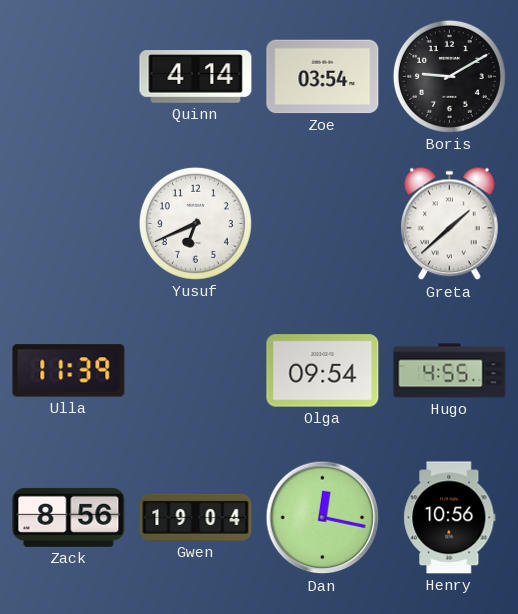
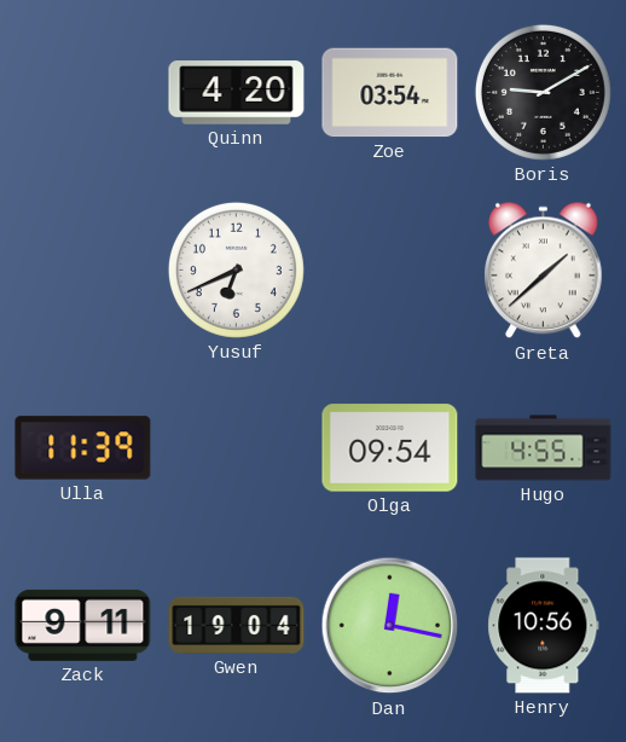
Quinn: 4:14 -> 4:20
Zack: 8:56 -> 9:11
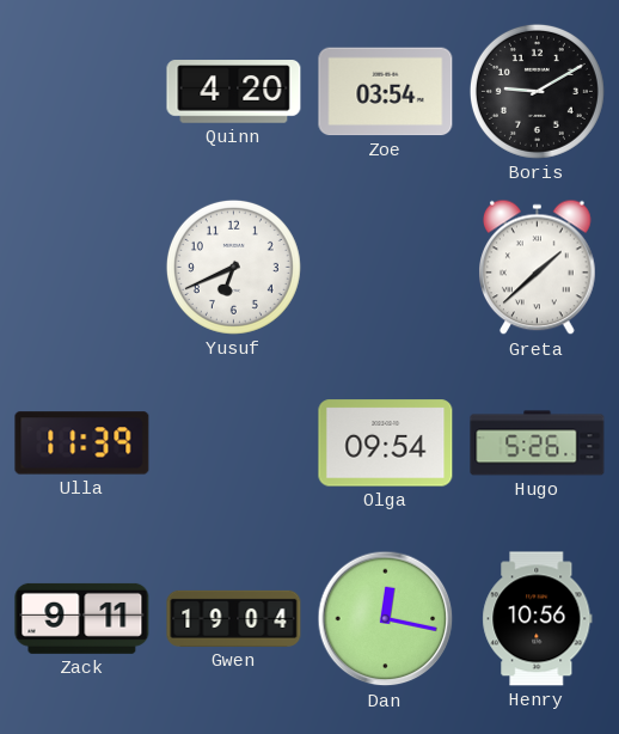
Hugo: 4:55 -> 5:26
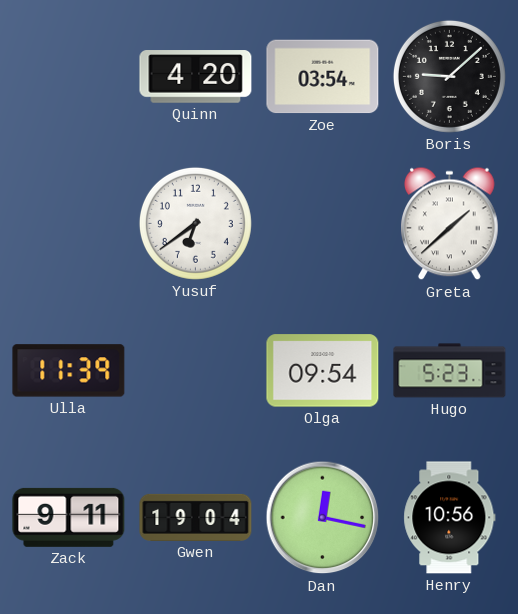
Boris: 9:10 -> 9:08
Yusuf: 6:41 -> 6:39
Hugo: 5:26 -> 5:23
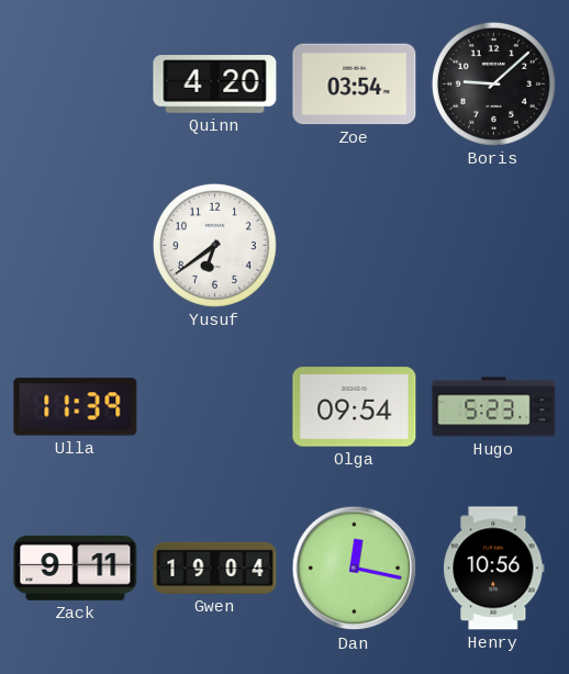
Greta: 1:38 -> none
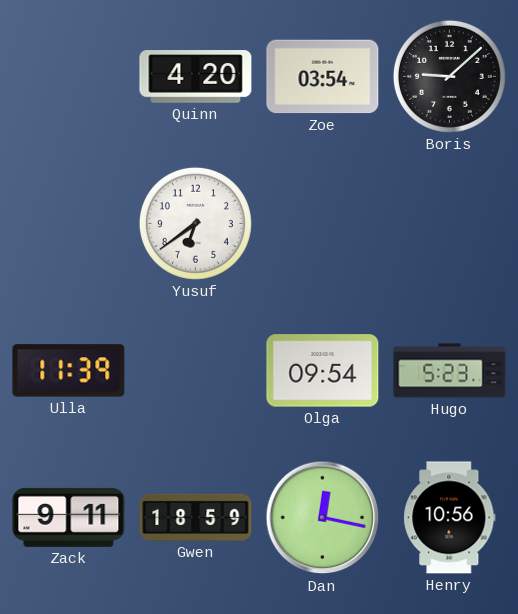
Gwen: 19:04 -> 18:59
